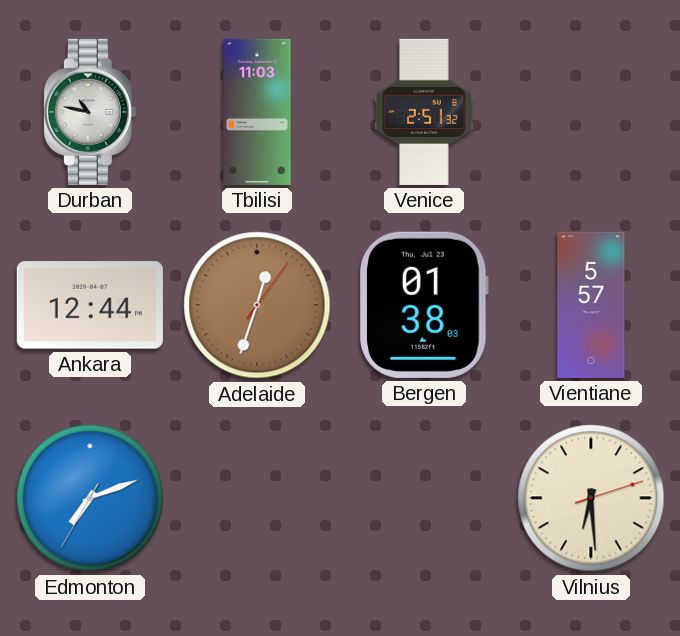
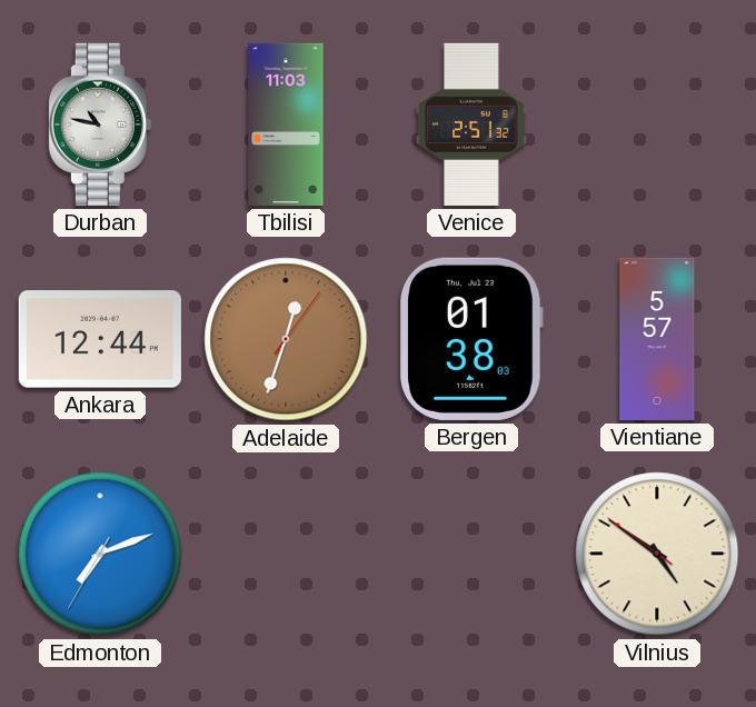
Vilnius: 6:29 -> 4:50
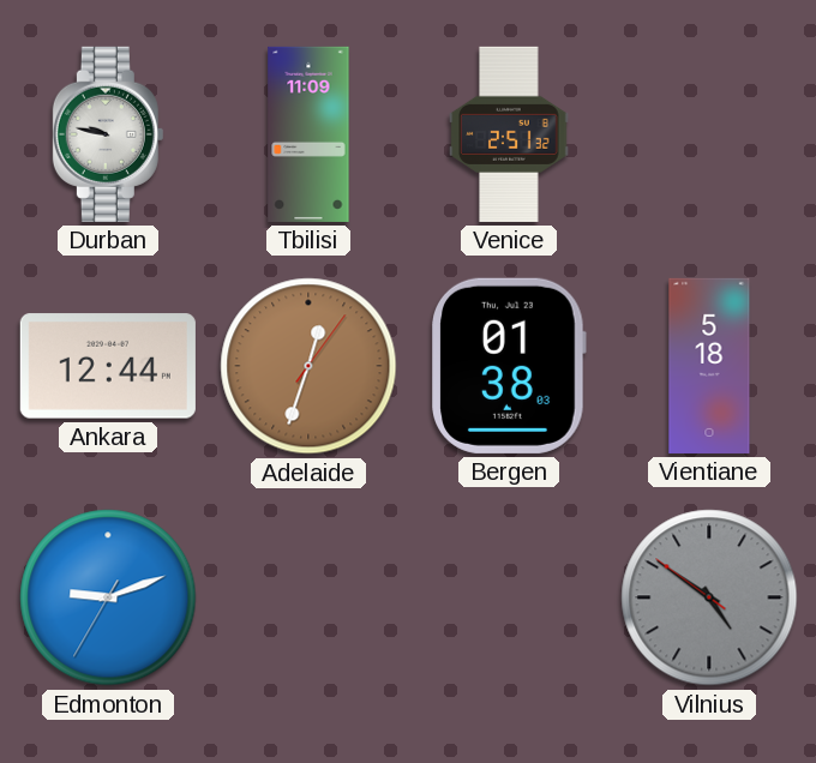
Durban: 10:47 -> 9:47
Tbilisi: 11:03 -> 11:09
Vientiane: 5:57 -> 5:18
Edmonton: 7:11 -> 9:11
Vilnius dial: cream -> grey
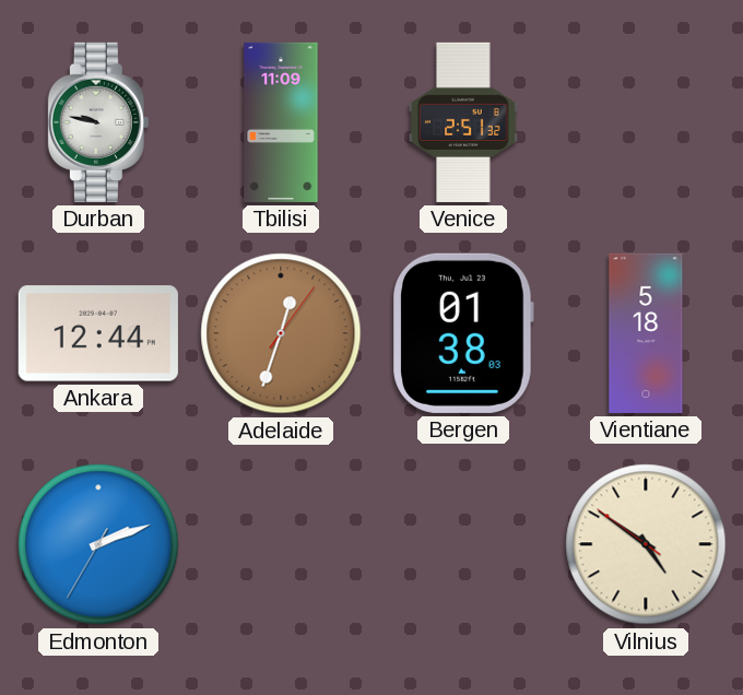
Edmonton: 9:11 -> 2:11
Vilnius dial: grey -> cream
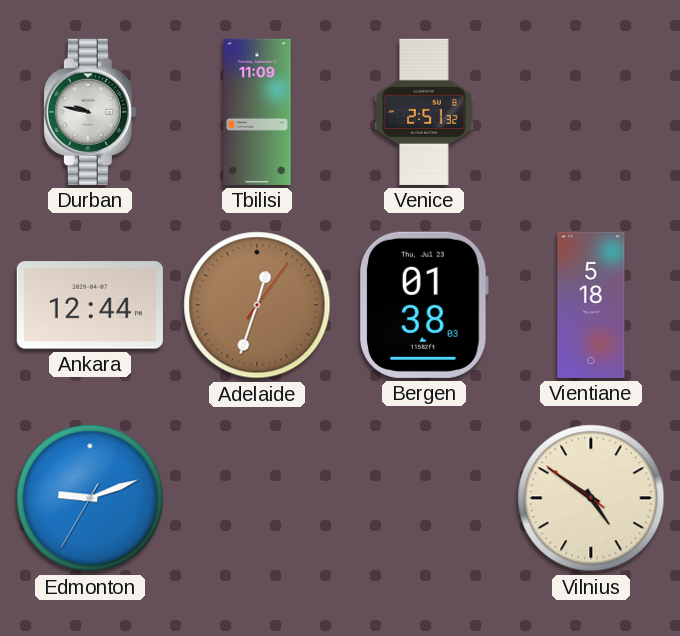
Edmonton: 2:11 -> 9:11
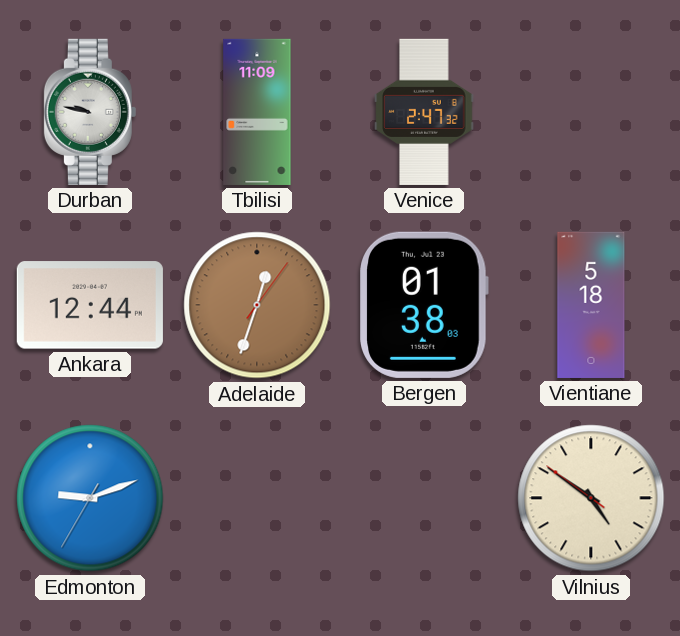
Venice: 2:51 -> 2:47
